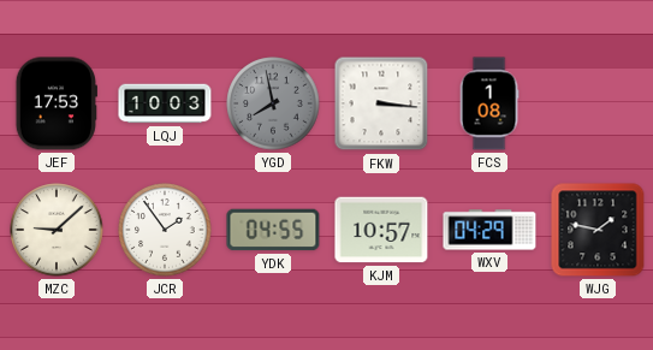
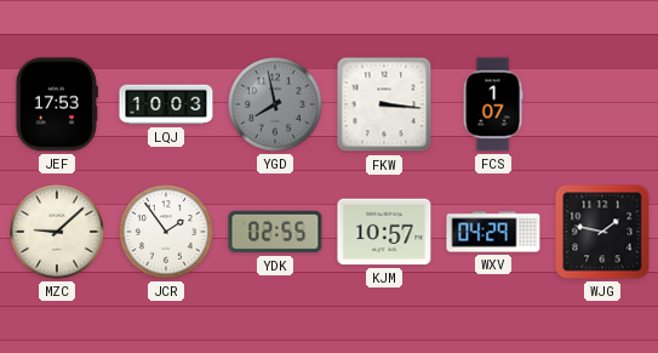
FCS: 1:08 -> 1:07
YDK: 04:55 -> 02:55
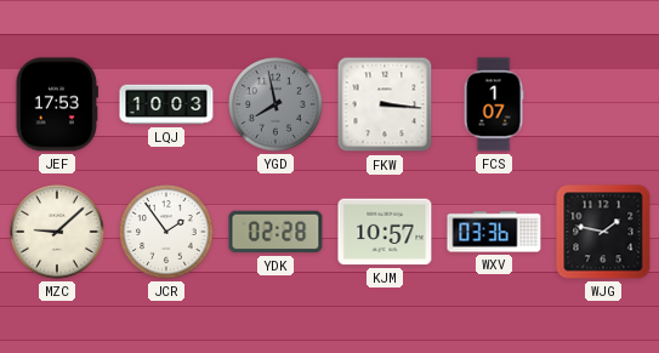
YDK: 02:55 -> 02:28
WXV: 04:29 -> 03:36
